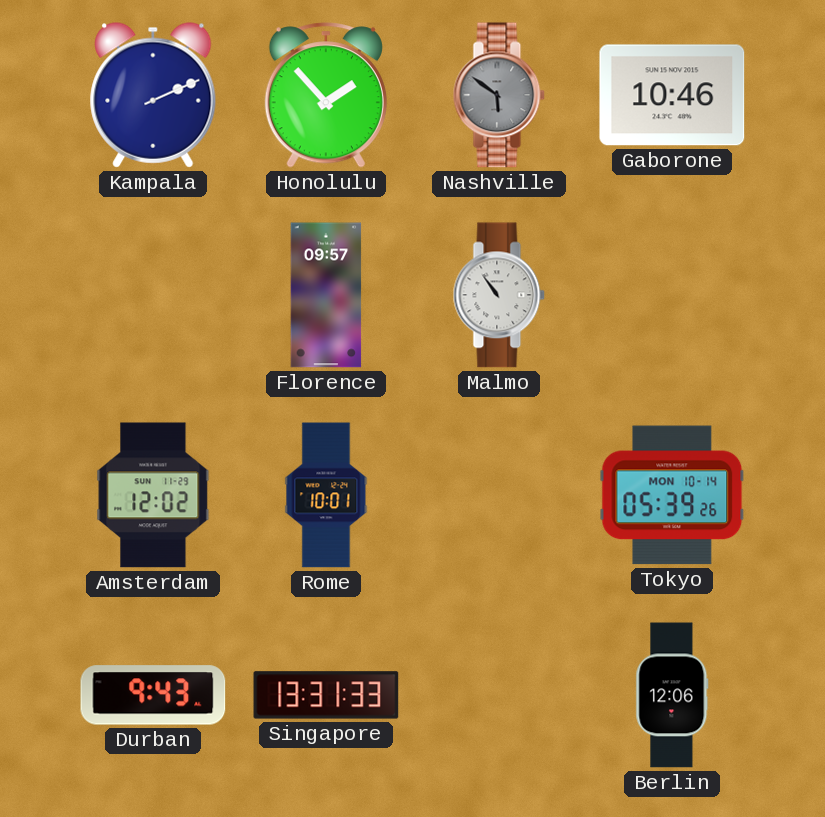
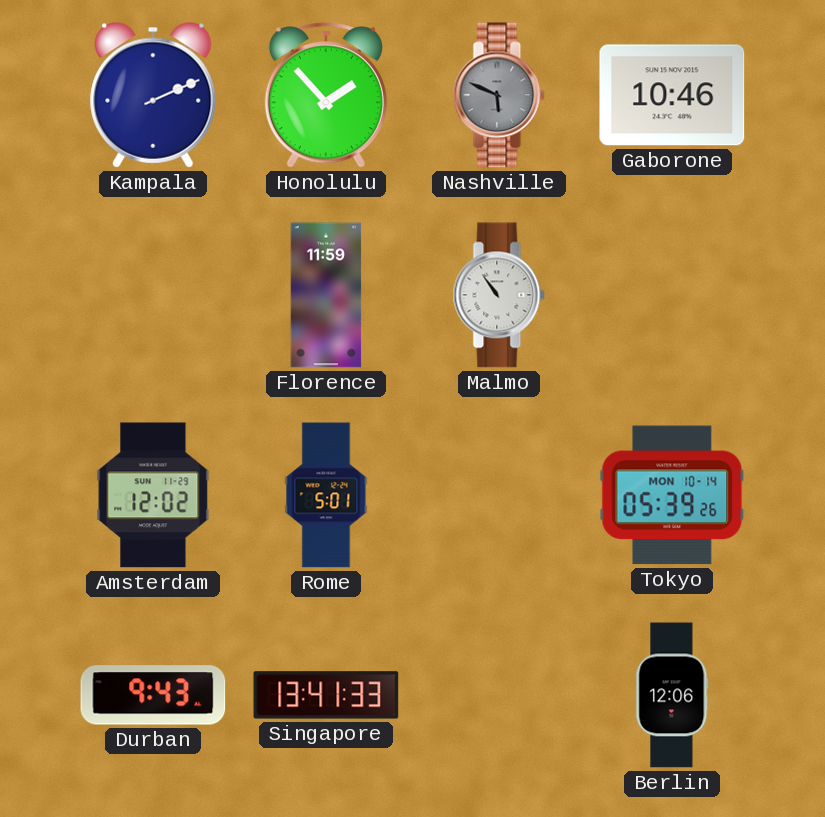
Nashville: 5:51 -> 5:49
Florence: 09:57 -> 11:59
Rome: 10:01 -> 5:01
Singapore: 13:31 -> 13:41
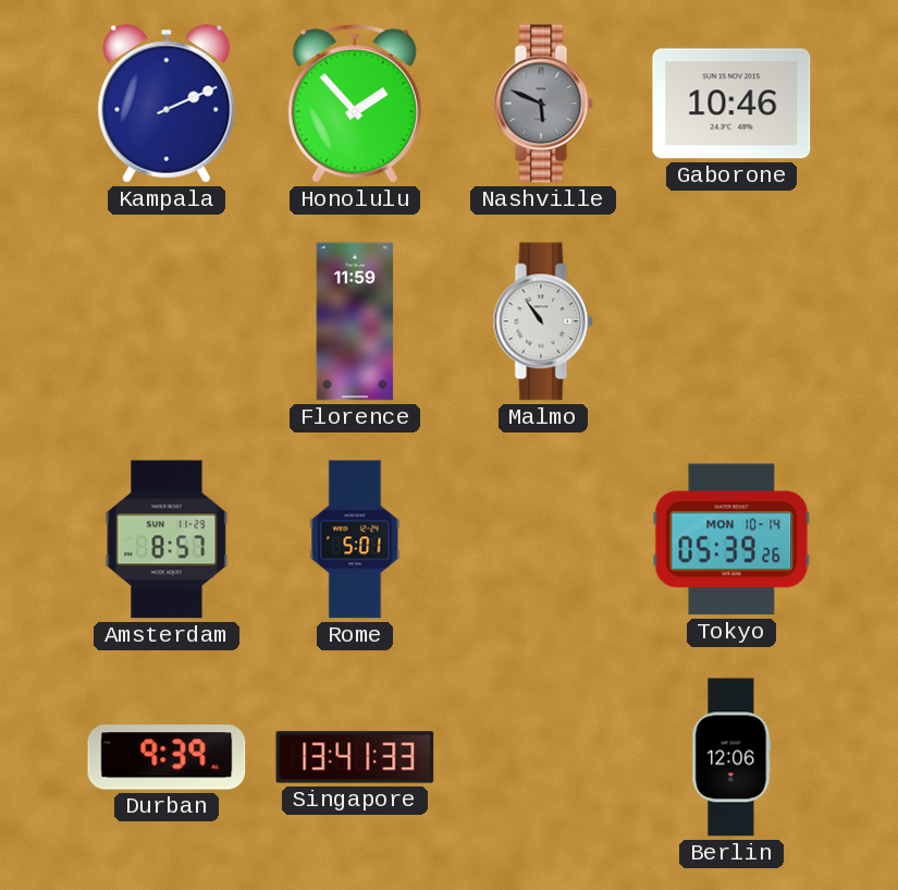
Amsterdam: 12:02 -> 8:57
Durban: 9:43 -> 9:39
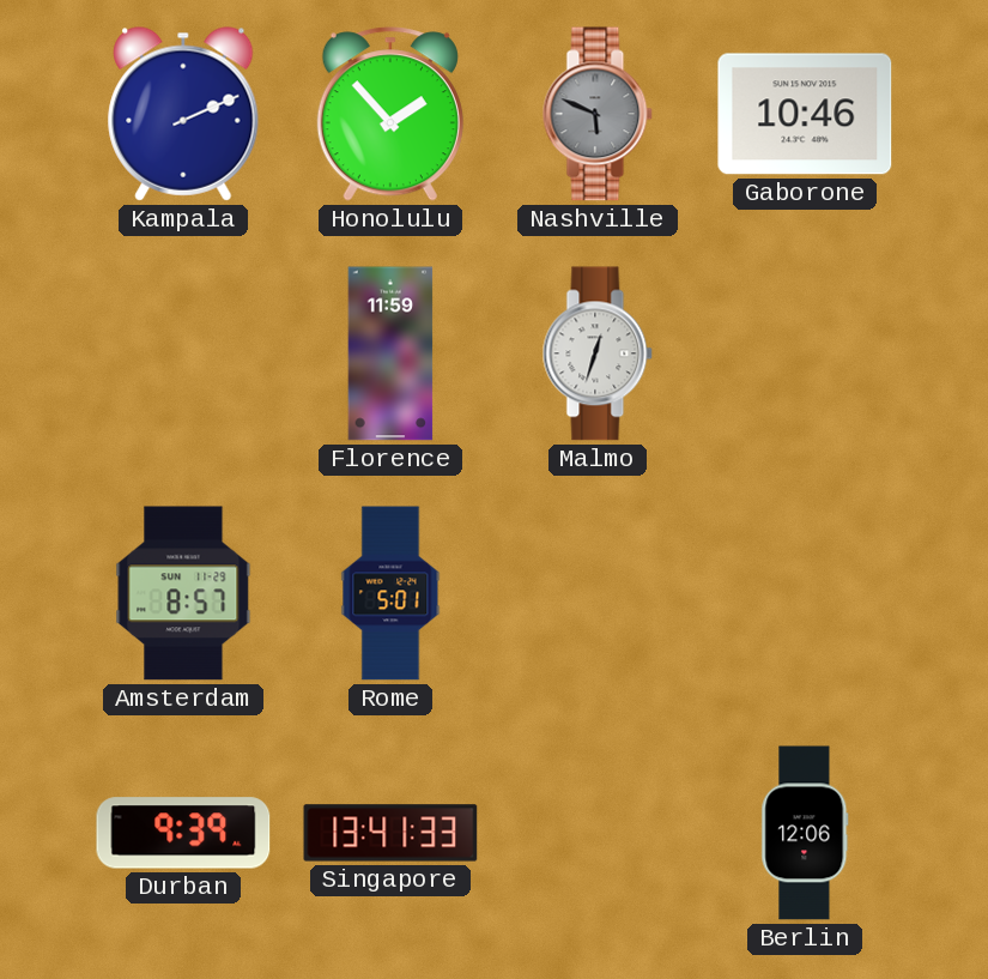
Malmo: 10:54 -> 12:33
Tokyo: 05:39 -> none
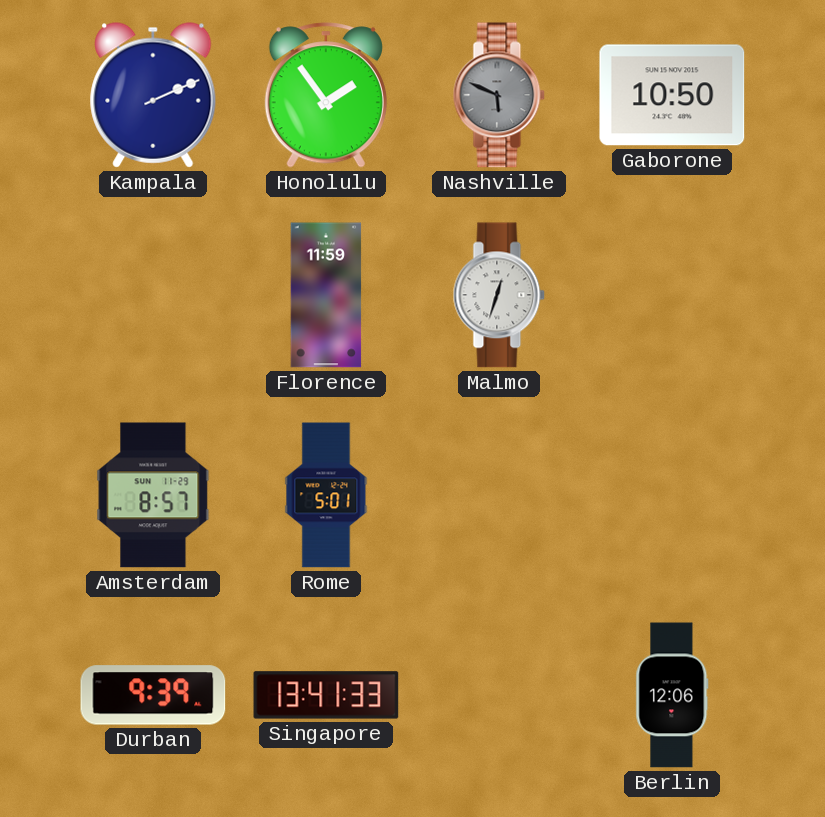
Honolulu: 1:53 -> 1:54
Gaborone: 10:46 -> 10:50
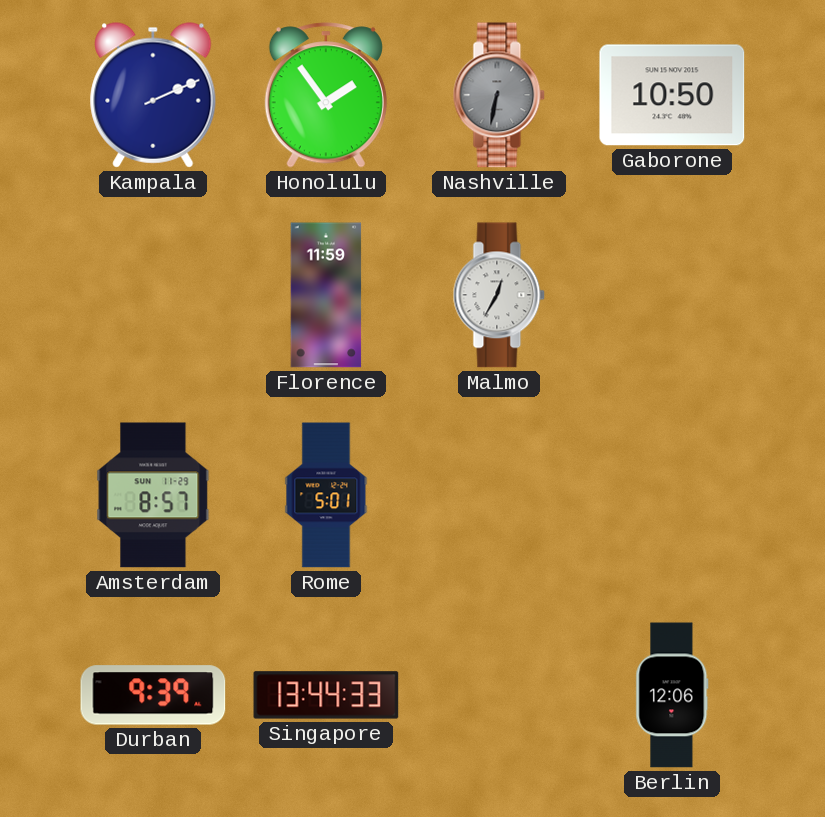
Nashville: 5:49 -> 6:32
Malmo: 12:33 -> 12:35
Singapore: 13:41 -> 13:44
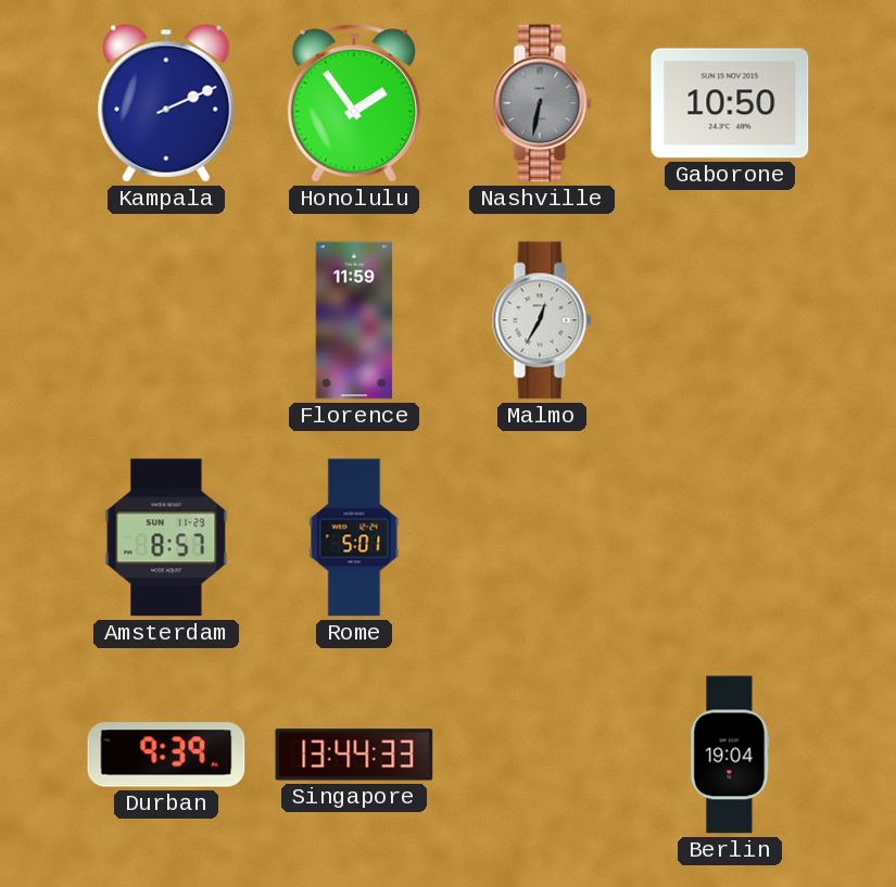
Berlin: 12:06 -> 19:04
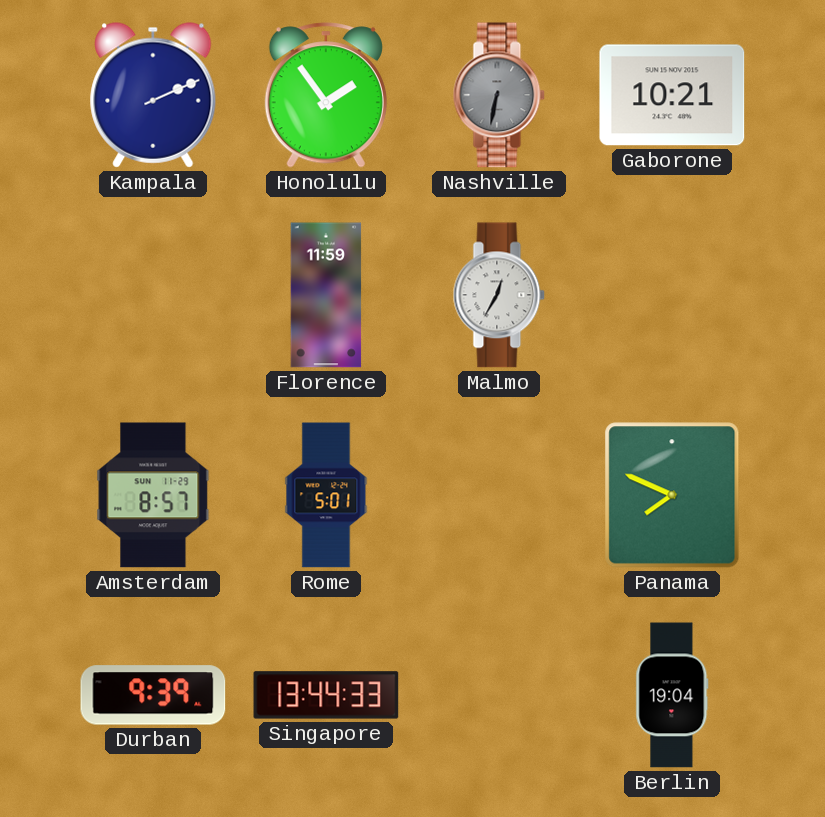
Gaborone: 10:50 -> 10:21
Panama: none -> 7:49
